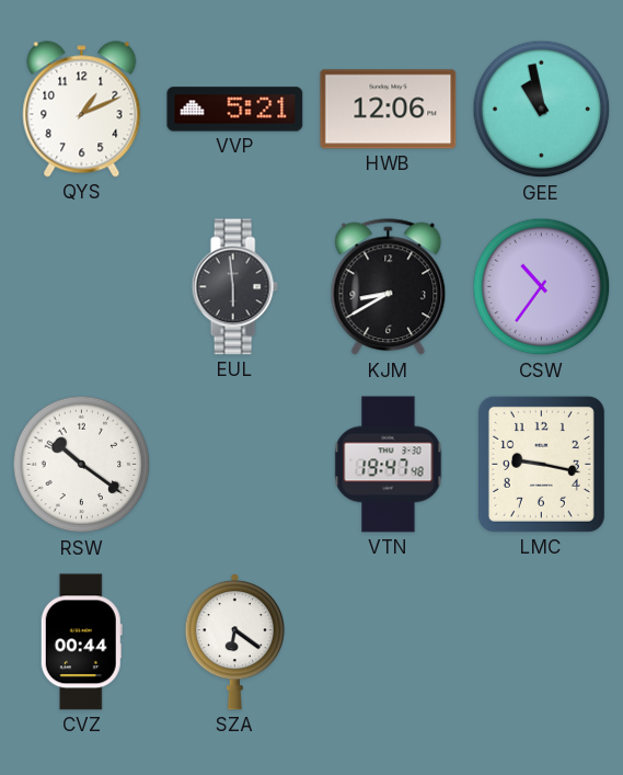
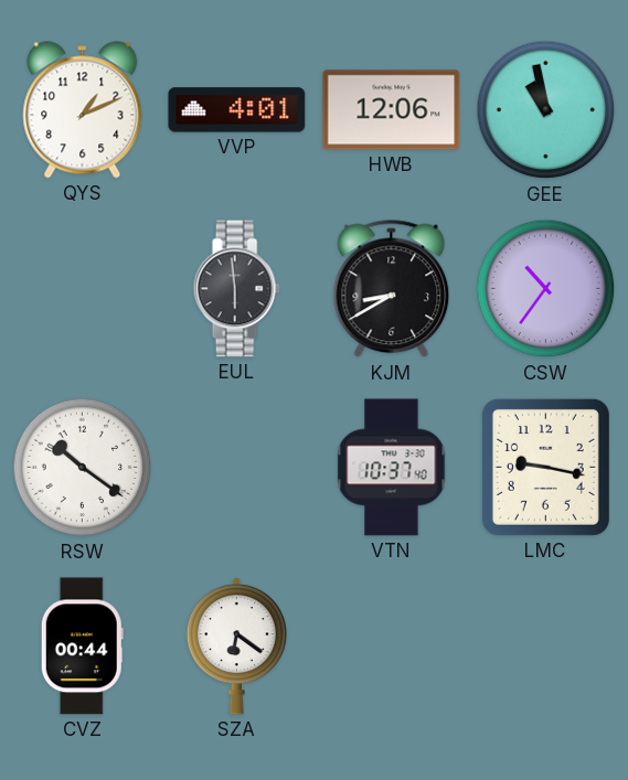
VVP: 5:21 -> 4:01
VTN: 19:47 -> 10:37
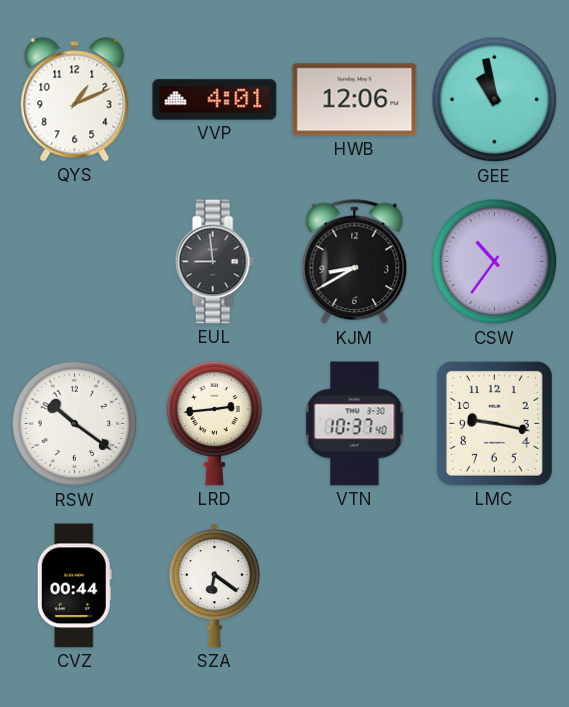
EUL: 5:59 -> 8:59
LRD: none -> 2:44
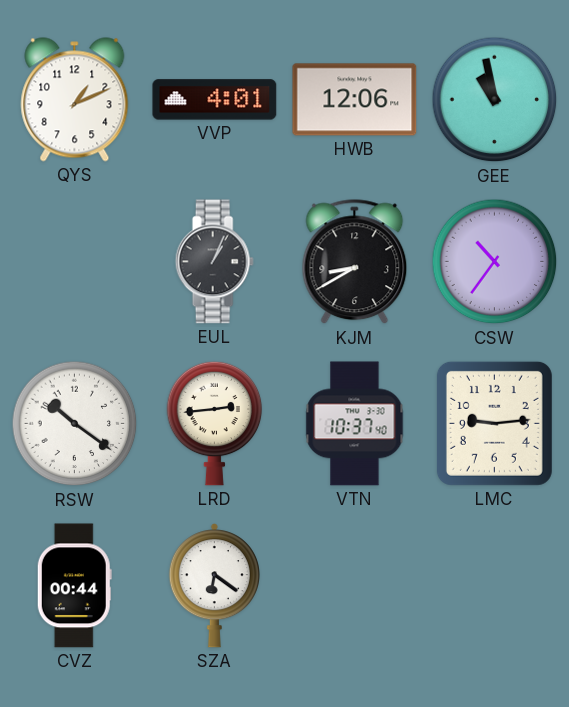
EUL: 8:59 -> 1:04
LMC: 9:17 -> 9:14
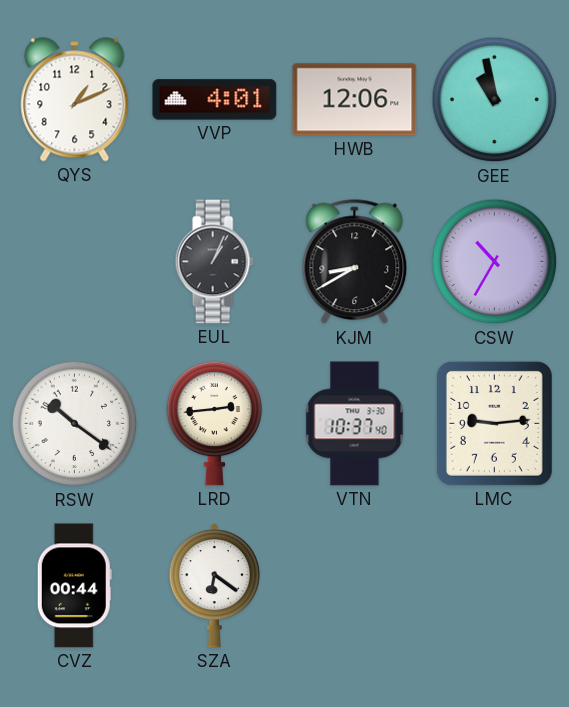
CSW: 10:36 -> 10:35
